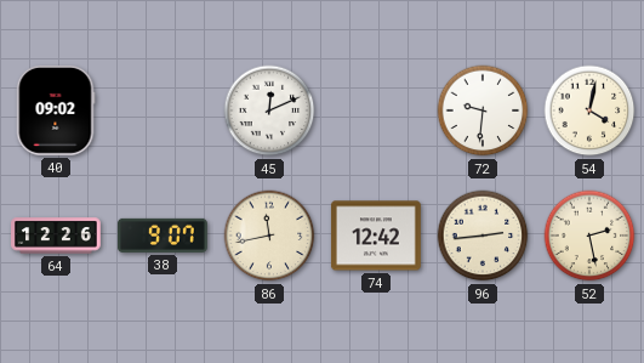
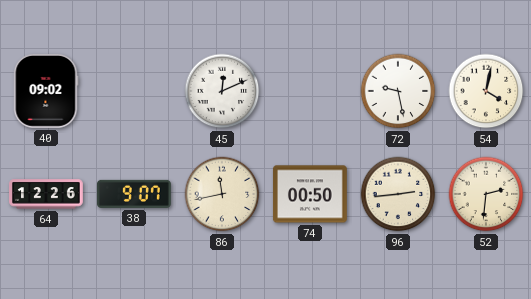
72: 9:31 -> 9:28
74: 12:42 -> 00:50
52: 2:28 -> 2:31
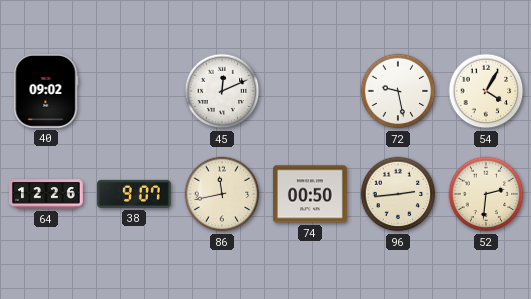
54: 4:02 -> 4:05
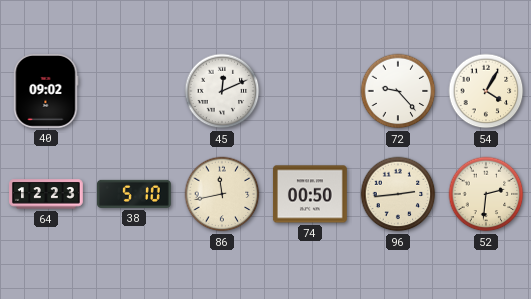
72: 9:28 -> 9:23
64: 12:26 -> 12:23
38: 9:07 -> 5:10
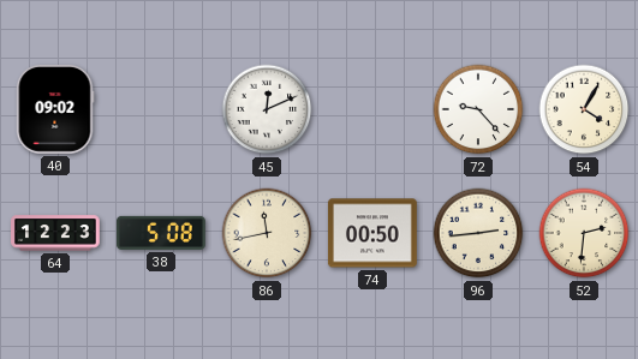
38: 5:10 -> 5:08
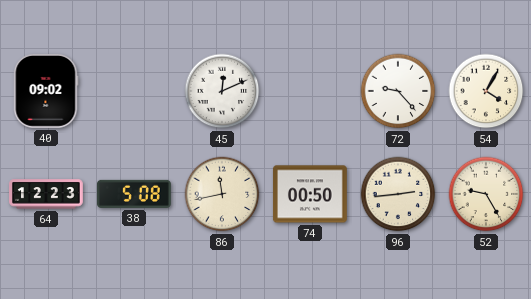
52: 2:31 -> 9:25
